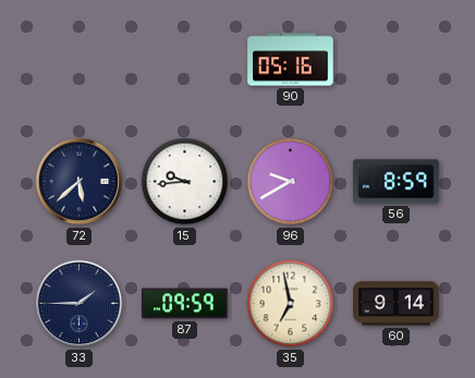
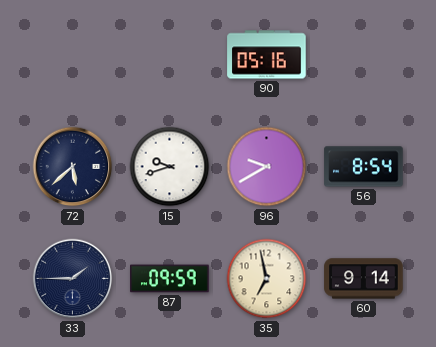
15: 9:44 -> 9:42
56: 8:59 -> 8:54
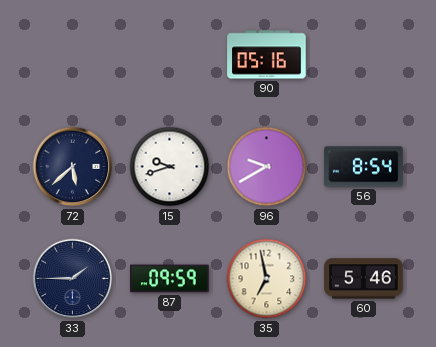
60: 9:14 -> 5:46
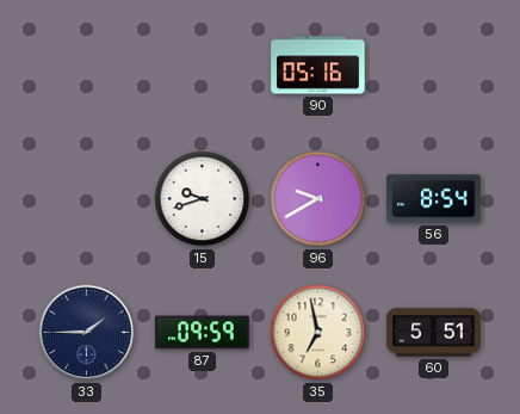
72: 5:38 -> none
60: 5:46 -> 5:51
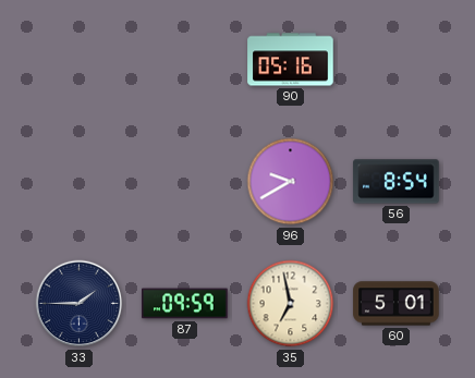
15: 9:42 -> none
60: 5:51 -> 5:01
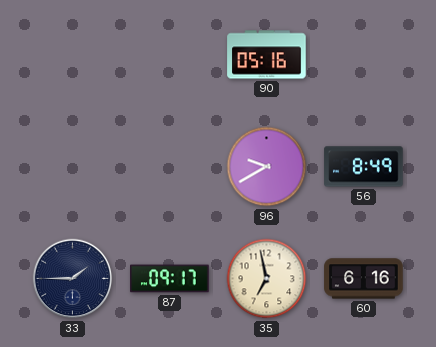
56: 8:54 -> 8:49
87: 09:59 -> 09:17
60: 5:01 -> 6:16
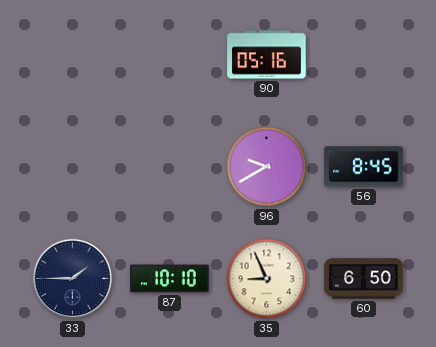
56: 8:49 -> 8:45
87: 09:17 -> 10:10
35: 6:58 -> 8:56
60: 6:16 -> 6:50
